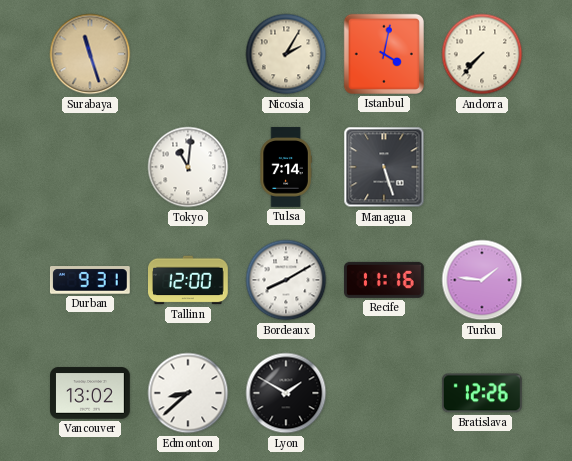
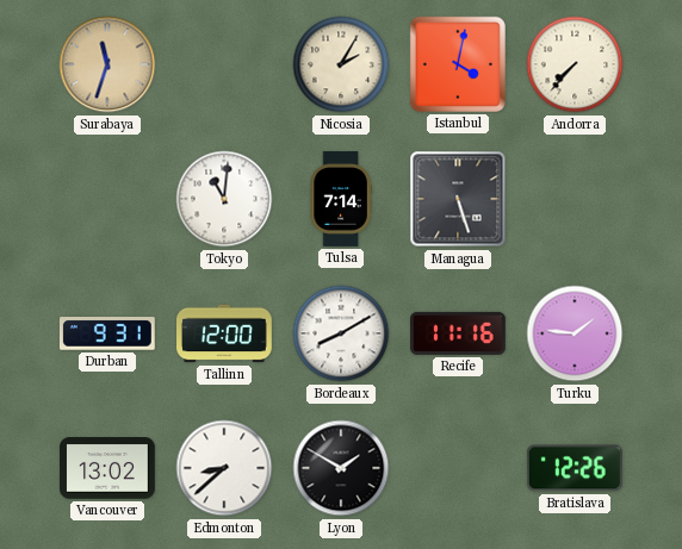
Surabaya: 11:27 -> 11:33
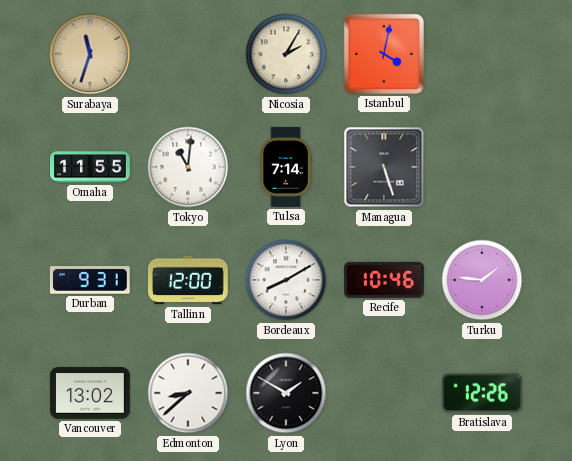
Andorra: 7:37 -> none
Omaha: none -> 11:55
Recife: 11:16 -> 10:46
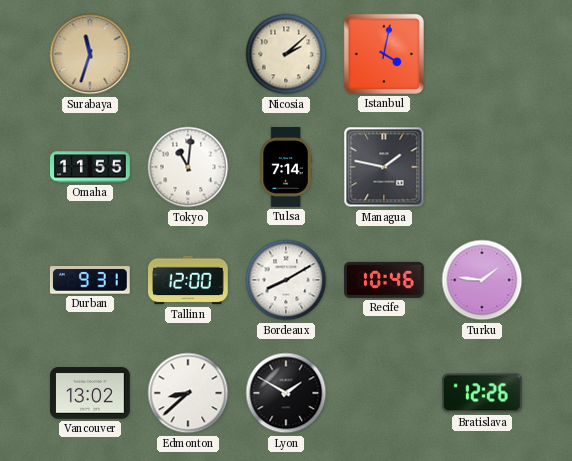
Nicosia: 2:05 -> 2:08
Managua: 5:27 -> 1:47
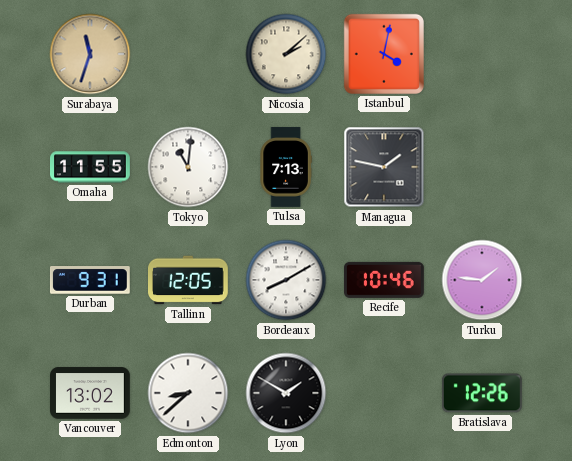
Tulsa: 7:14 -> 7:13
Tallinn: 12:00 -> 12:05
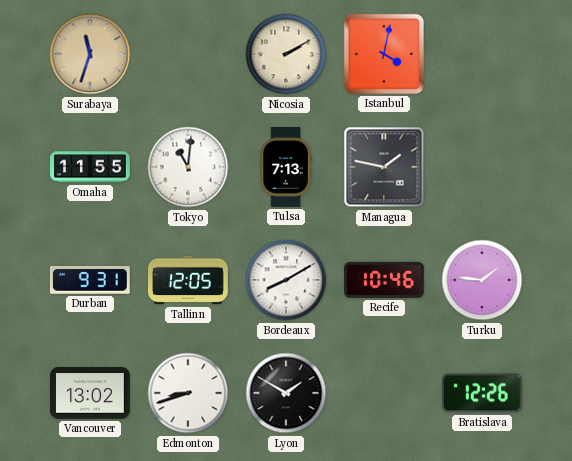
Nicosia: 2:08 -> 2:10
Edmonton: 8:38 -> 8:42
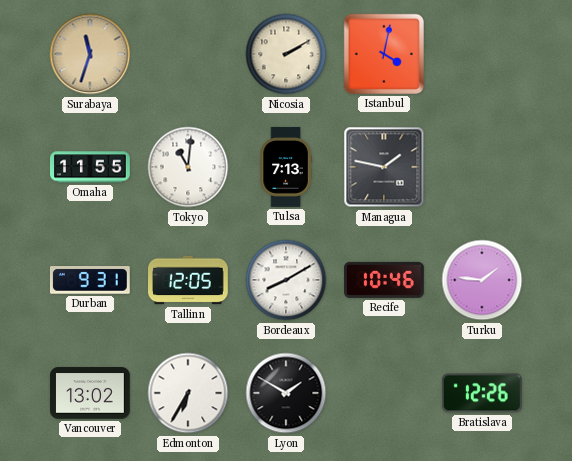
Edmonton: 8:42 -> 6:35
